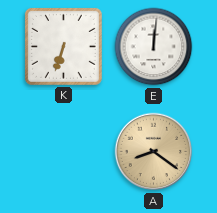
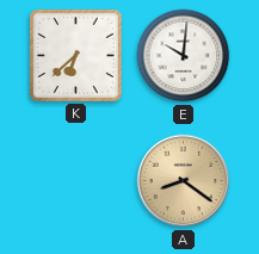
K: 6:33 -> 6:38
E: 12:01 -> 10:01
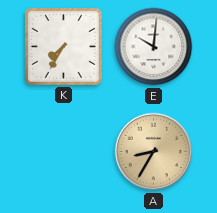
K: 6:38 -> 7:35
A: 8:21 -> 8:35
